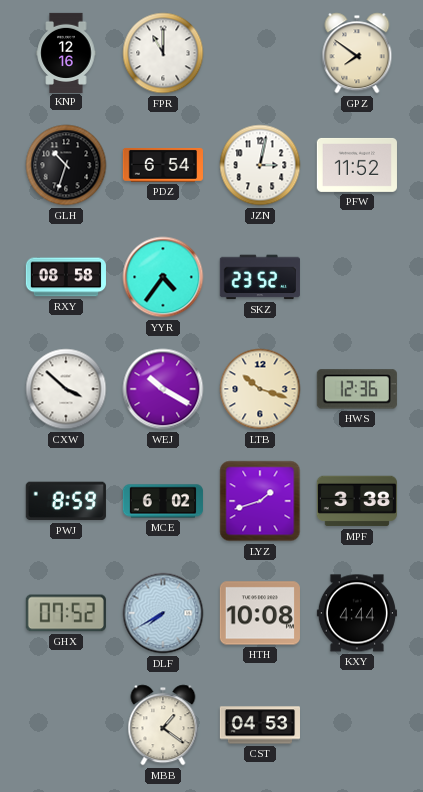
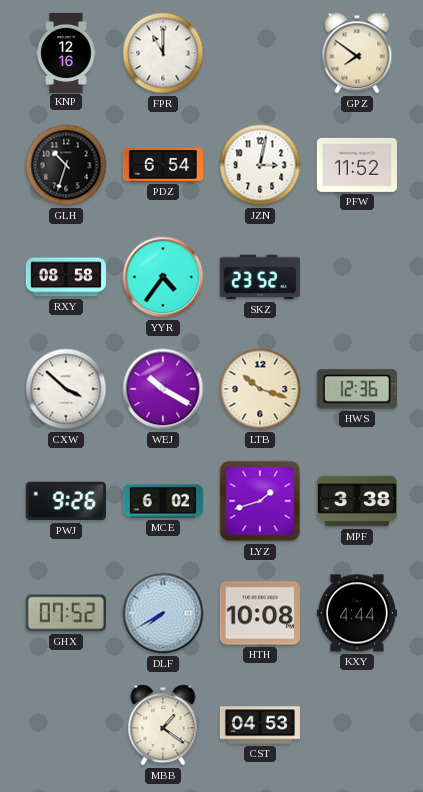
PWJ: 8:59 -> 9:26
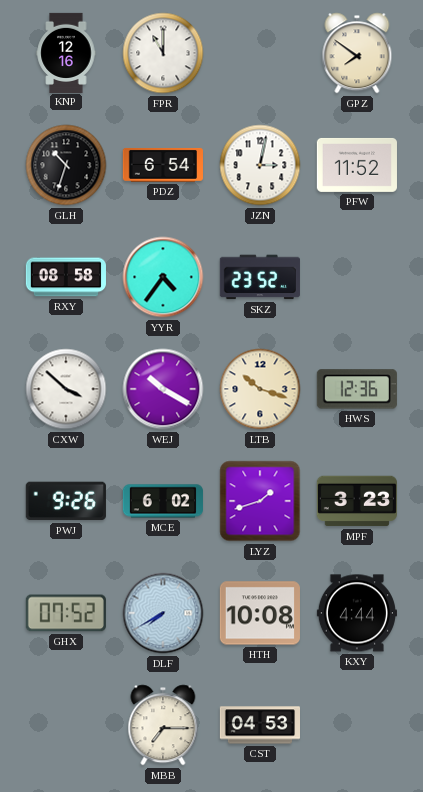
MPF: 3:38 -> 3:23
MBB: 1:21 -> 7:15
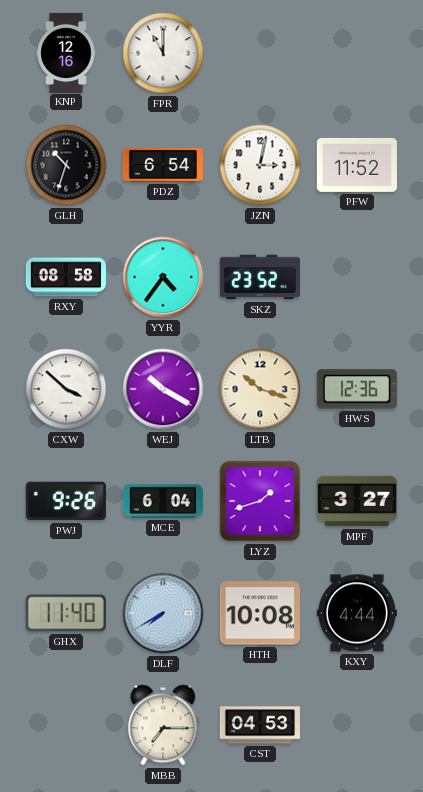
GPZ: 7:51 -> none
MCE: 6:02 -> 6:04
MPF: 3:23 -> 3:27
GHX: 07:52 -> 11:40
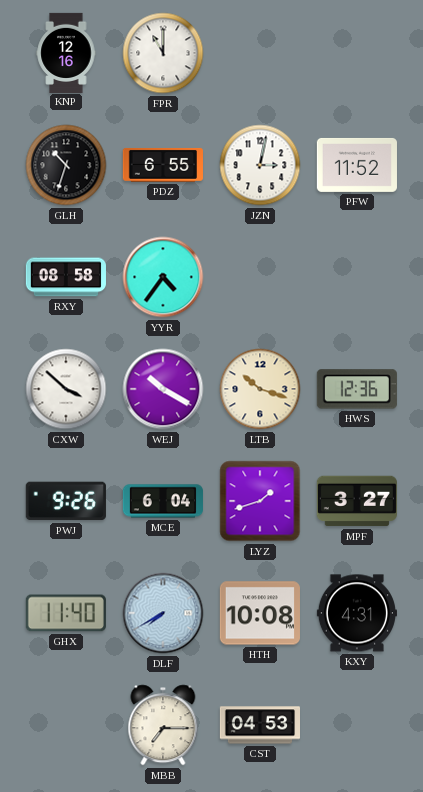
PDZ: 6:54 -> 6:55
SKZ: 23:52 -> none
KXY: 4:44 -> 4:31
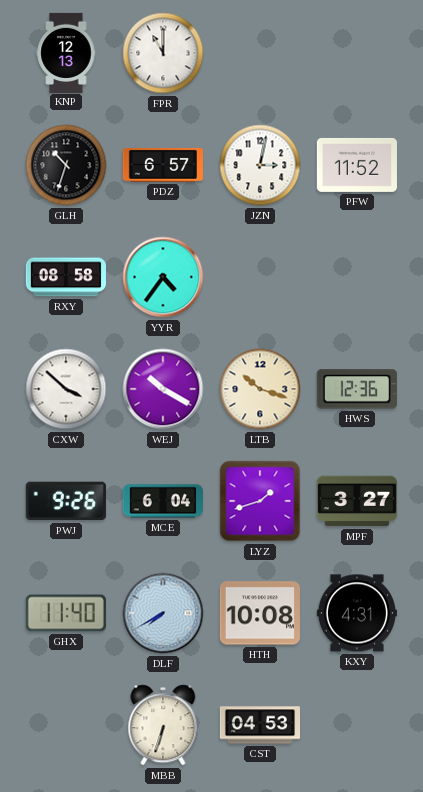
KNP: 12:16 -> 12:13
PDZ: 6:55 -> 6:57
MBB: 7:15 -> 6:33
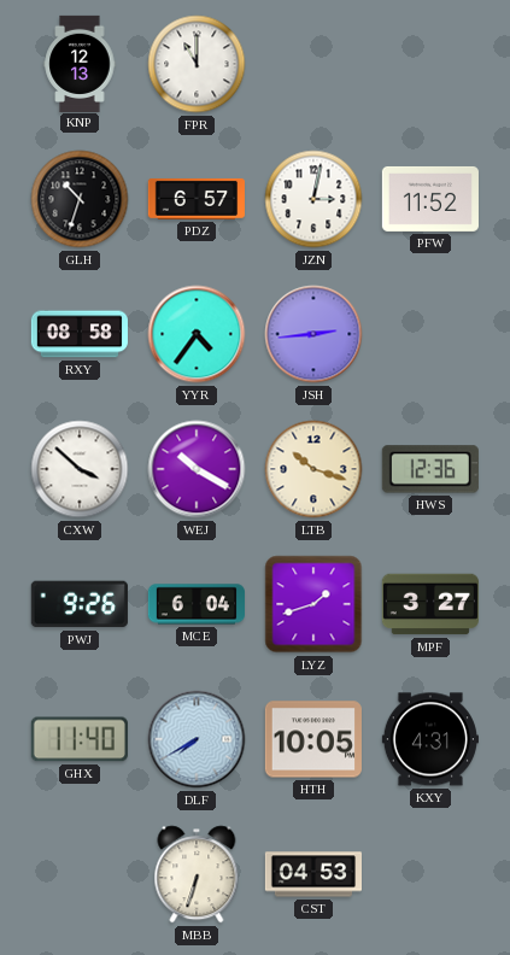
JSH: none -> 2:44
HTH: 10:08 -> 10:05
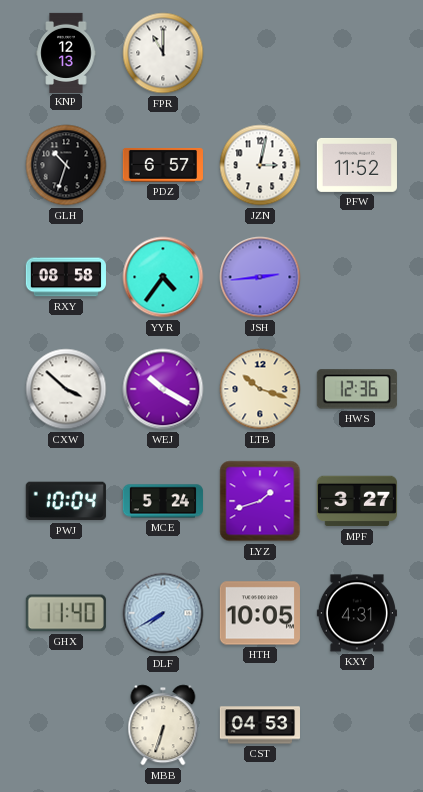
PWJ: 9:26 -> 10:04
MCE: 6:04 -> 5:24
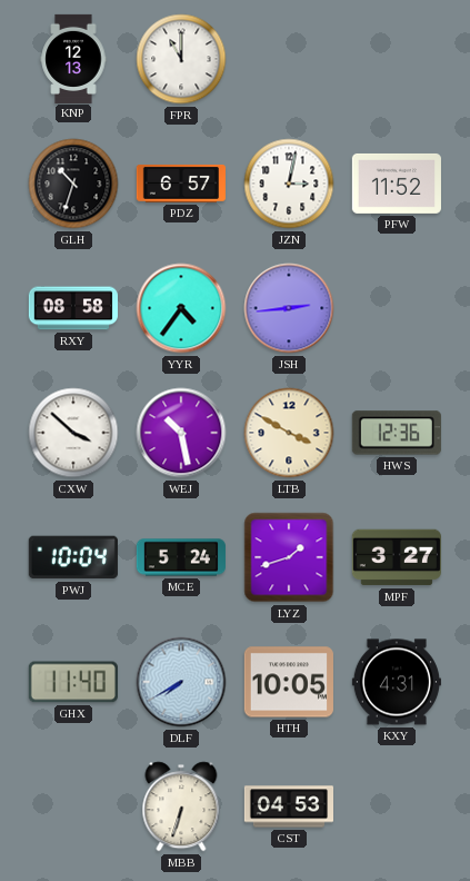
WEJ: 10:20 -> 10:28
LTB: 10:18 -> 3:50
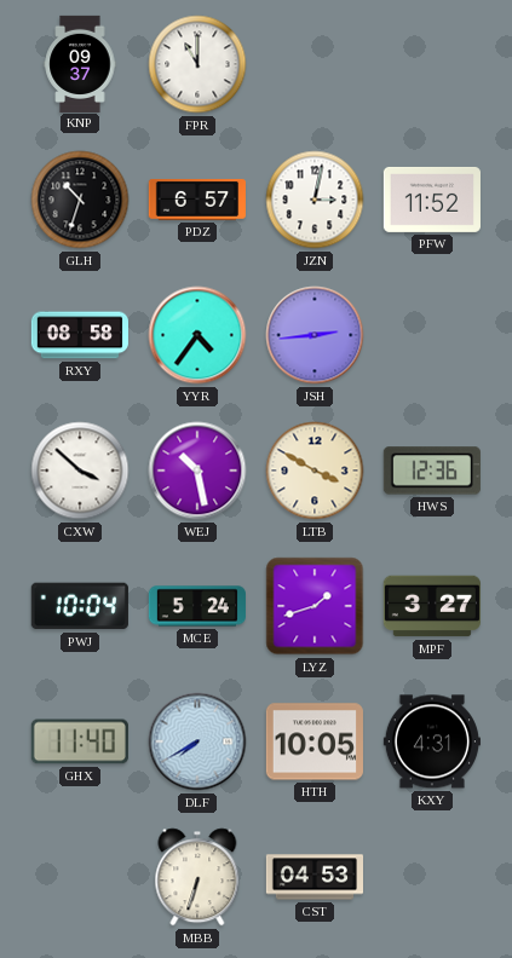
KNP: 12:13 -> 09:37
